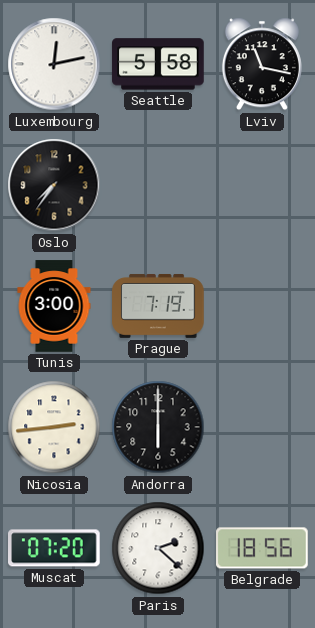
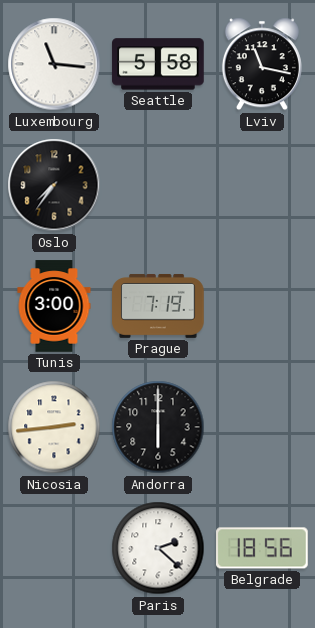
Luxembourg: 12:13 -> 11:16
Muscat: 07:20 -> none
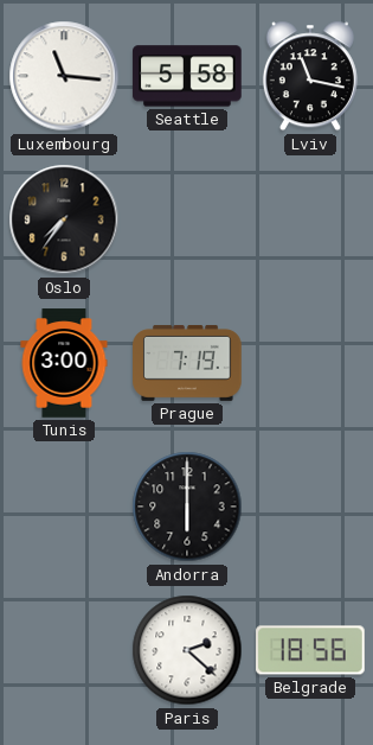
Nicosia: 2:44 -> none
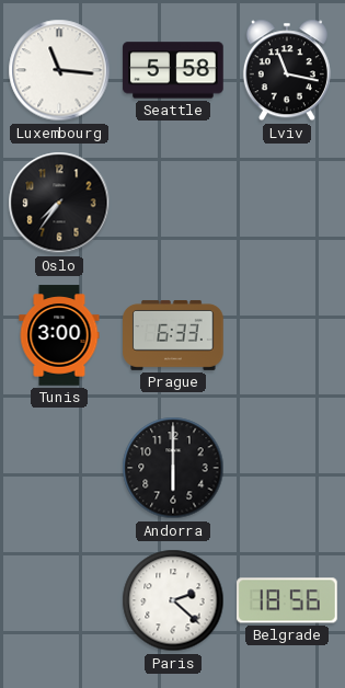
Prague: 7:19 -> 6:33
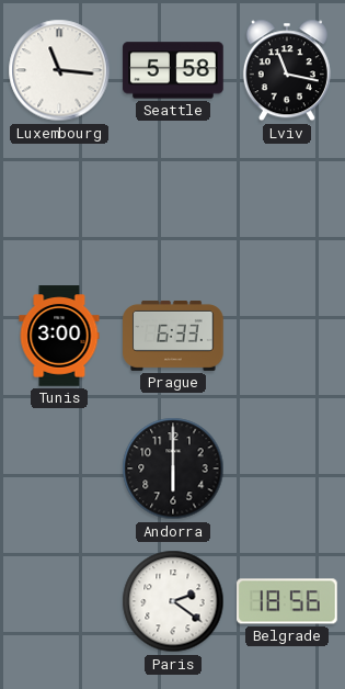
Oslo: 7:36 -> none
Paris: 2:22 -> 2:21
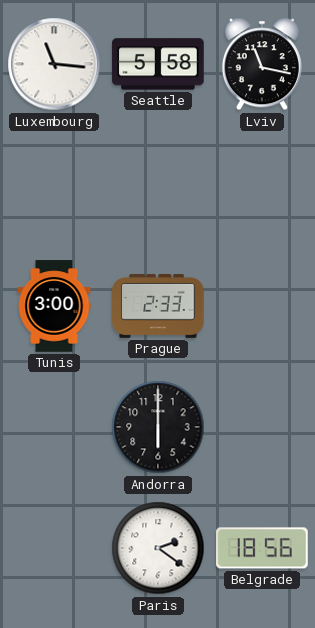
Prague: 6:33 -> 2:33
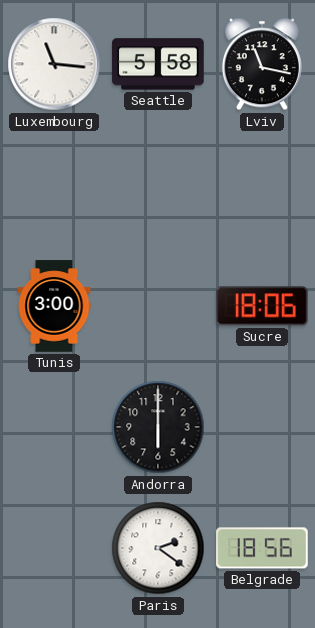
Prague: 2:33 -> none
Sucre: none -> 18:06
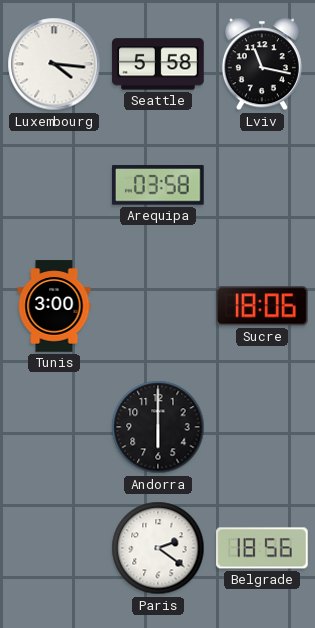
Luxembourg: 11:16 -> 4:16
Arequipa: none -> 03:58
